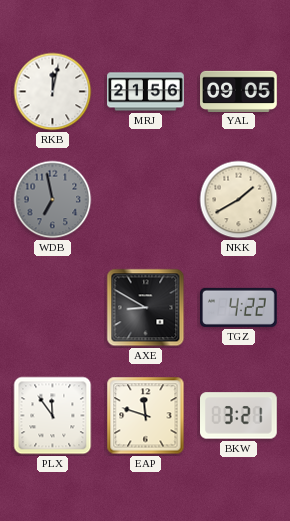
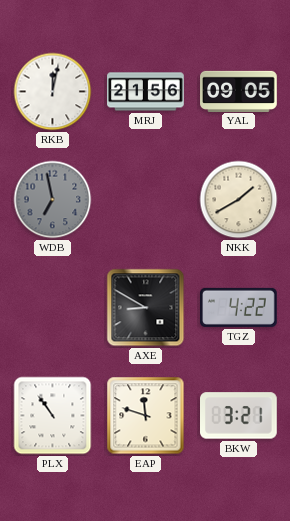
PLX: 11:54 -> 10:54
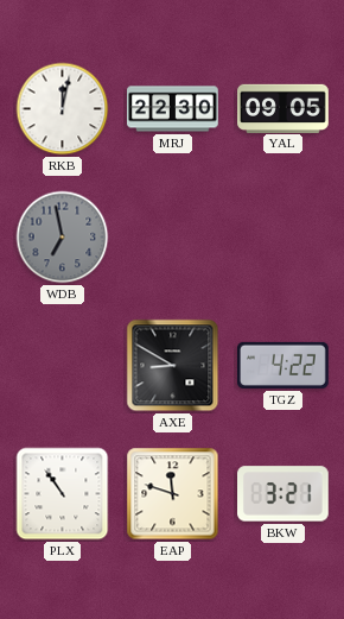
MRJ: 21:56 -> 22:30
NKK: 1:40 -> none
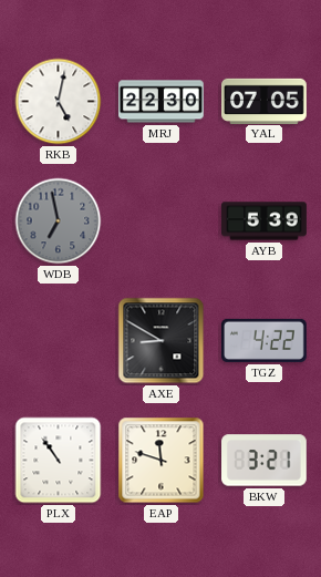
RKB: 12:02 -> 5:02
YAL: 09:05 -> 07:05
AYB: none -> 5:39
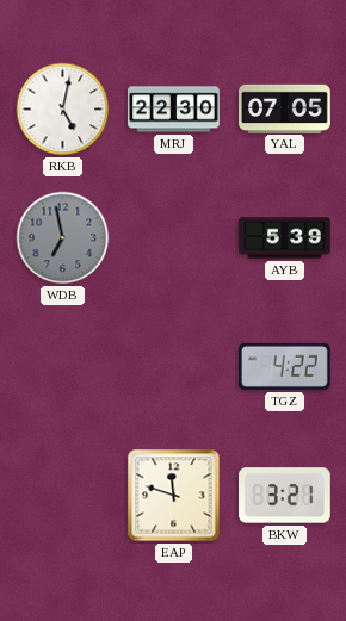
AXE: 8:50 -> none
PLX: 10:54 -> none
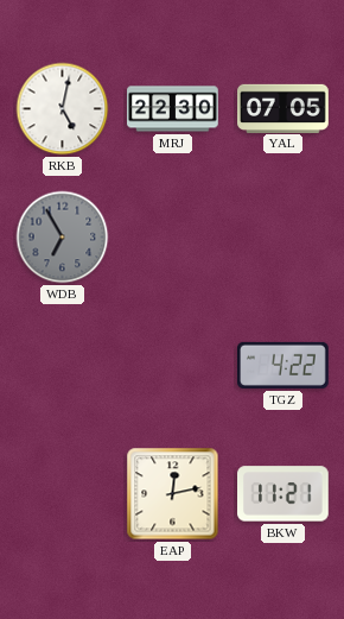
WDB: 6:58 -> 6:55
AYB: 5:39 -> none
EAP: 11:48 -> 12:13
BKW: 3:21 -> 11:21
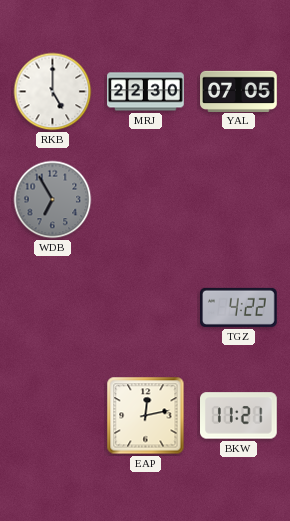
RKB: 5:02 -> 5:00
